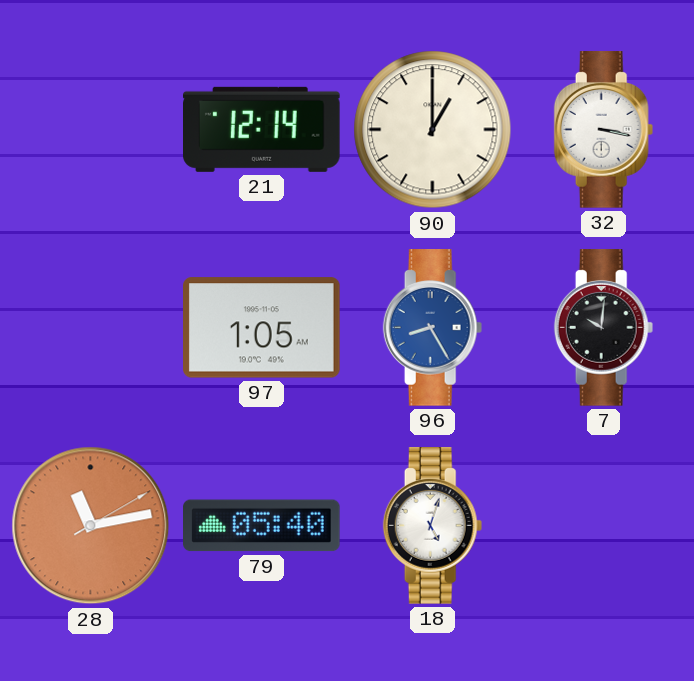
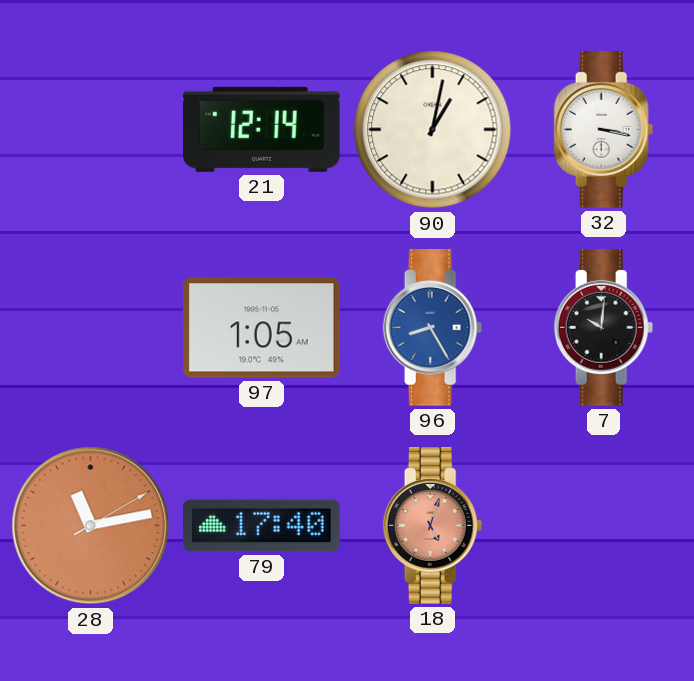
90: 1:00 -> 1:02
79: 05:40 -> 17:40
18 dial: white -> salmon
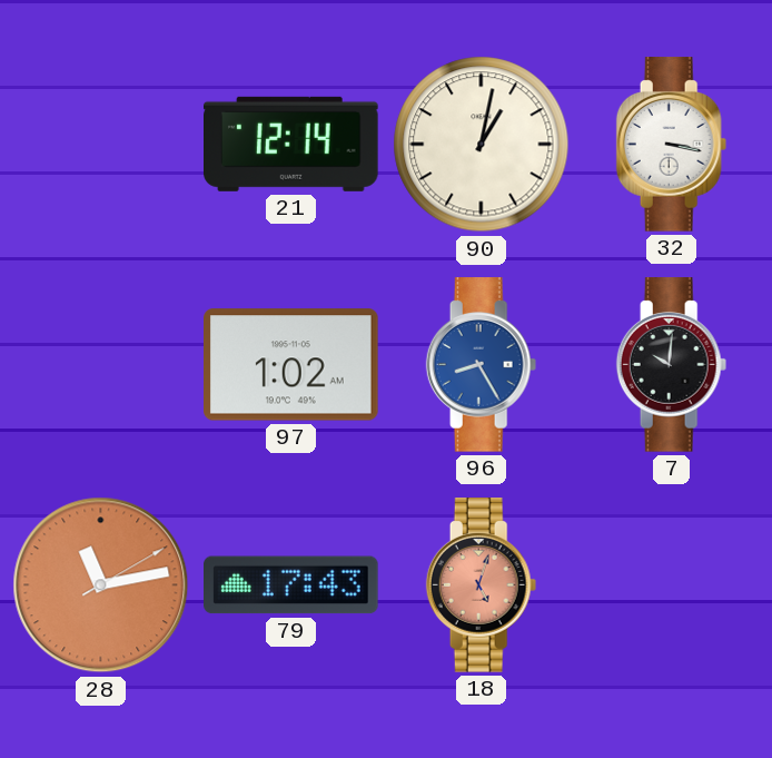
97: 1:05 -> 1:02
79: 17:40 -> 17:43
